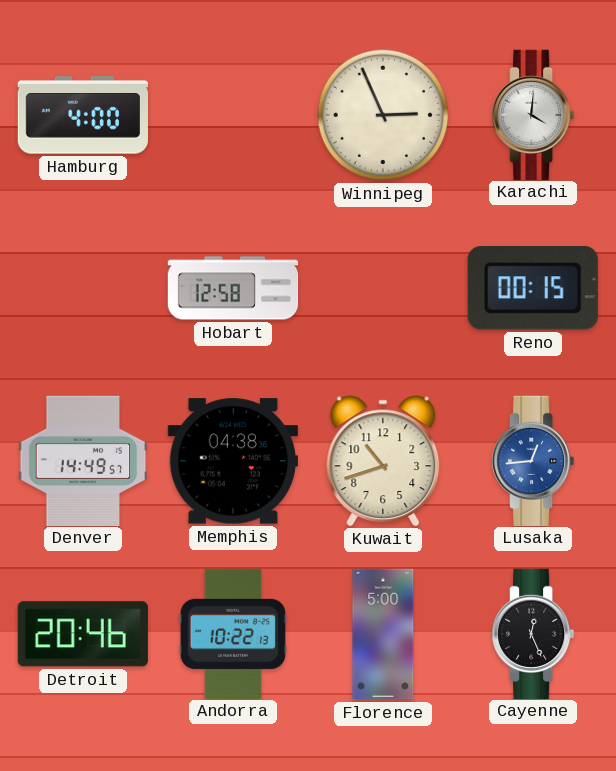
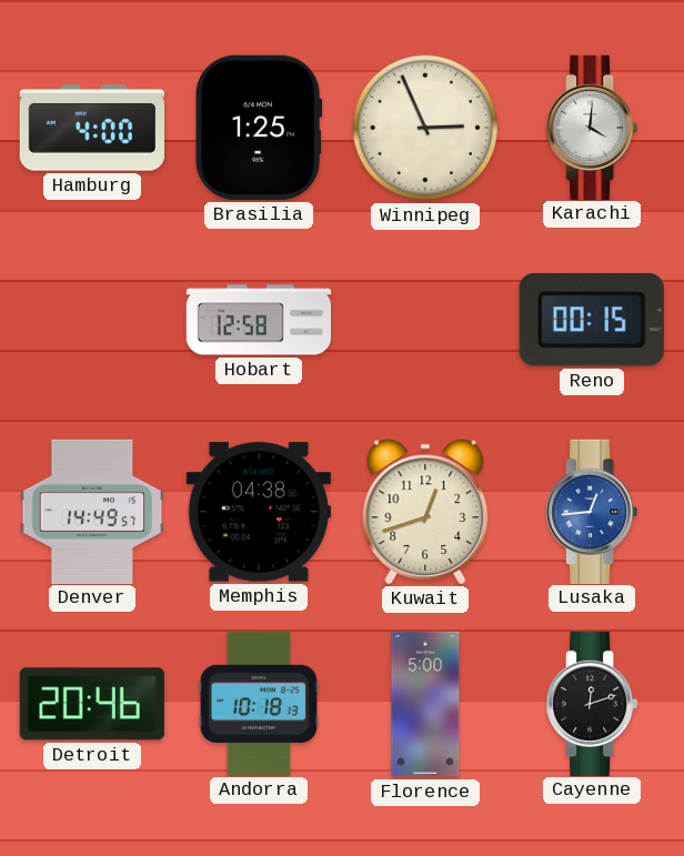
Brasilia: none -> 1:25
Kuwait: 10:42 -> 12:42
Andorra: 10:22 -> 10:18
Cayenne: 12:26 -> 12:12
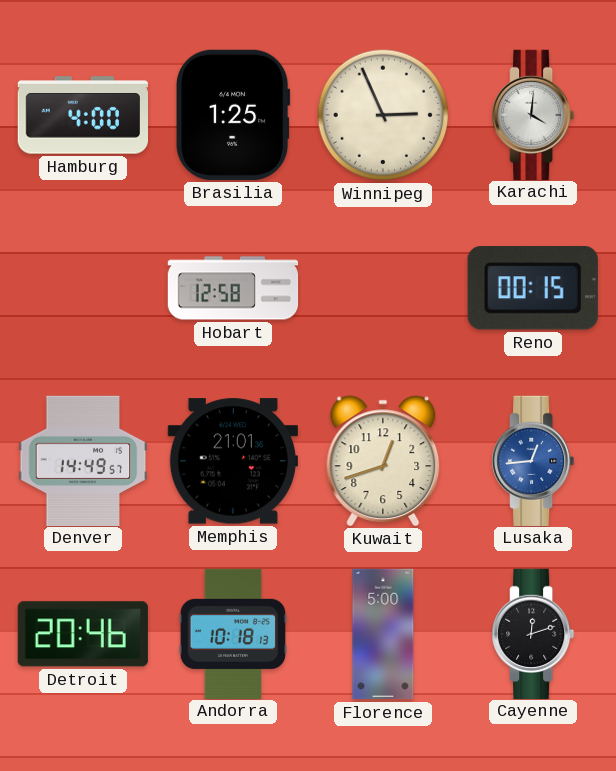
Memphis: 04:38 -> 21:01
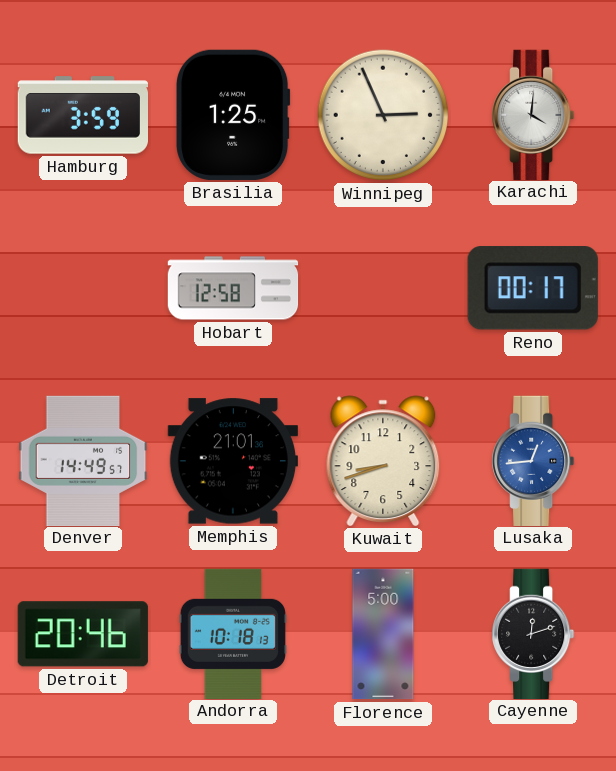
Hamburg: 4:00 -> 3:59
Reno: 00:15 -> 00:17
Kuwait: 12:42 -> 8:42
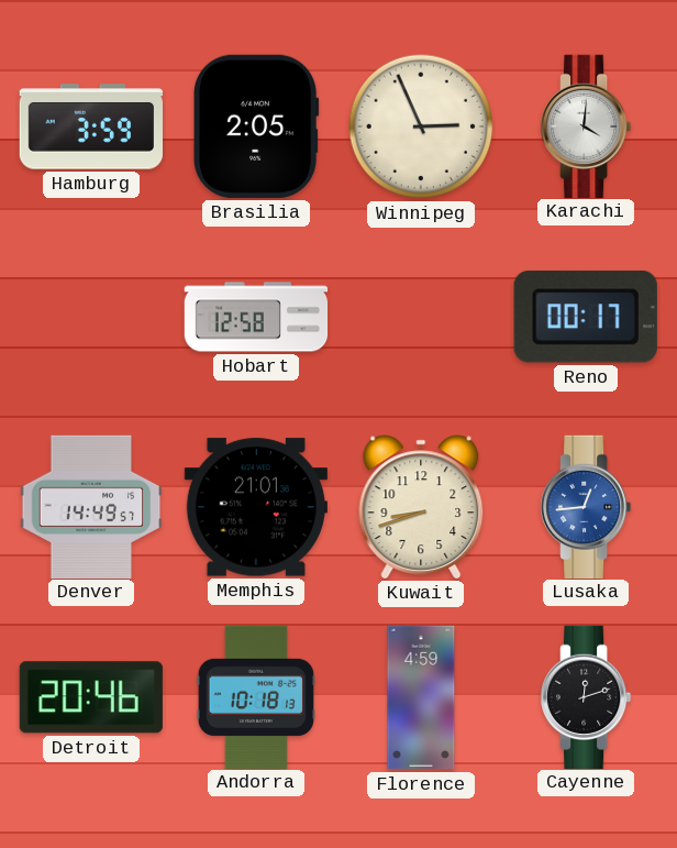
Brasilia: 1:25 -> 2:05
Florence: 5:00 -> 4:59
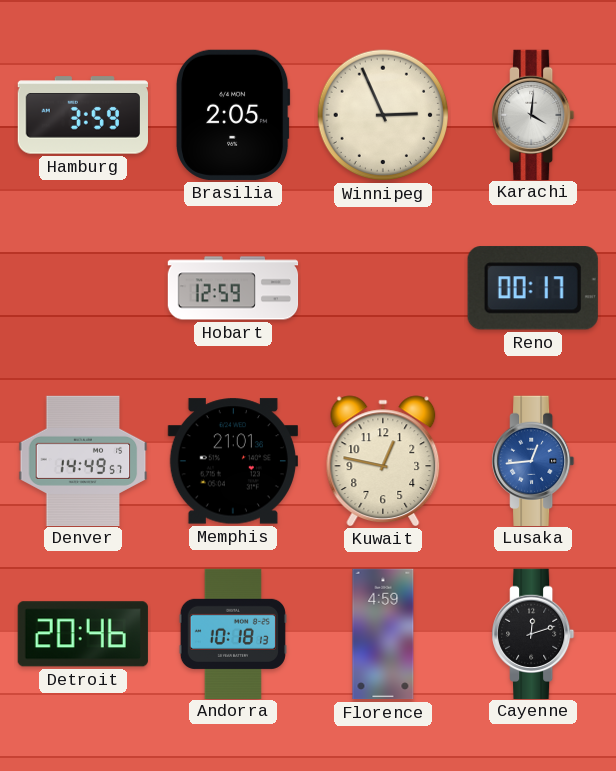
Hobart: 12:58 -> 12:59
Kuwait: 8:42 -> 12:47
